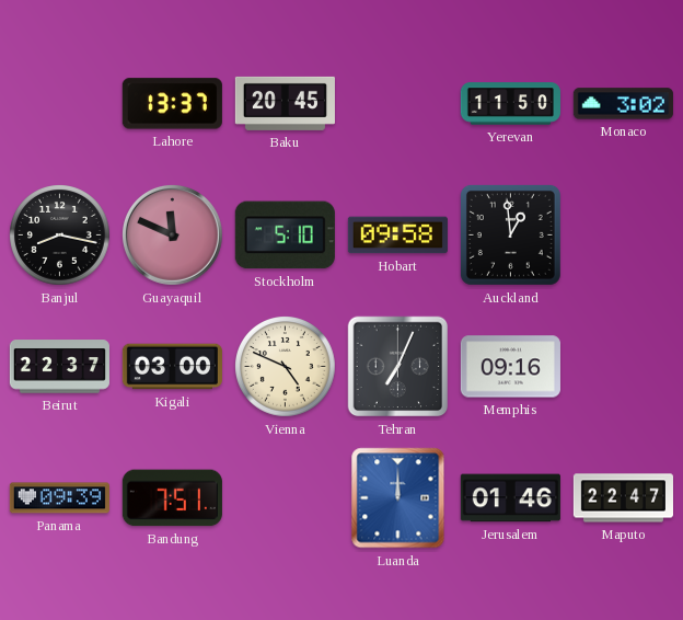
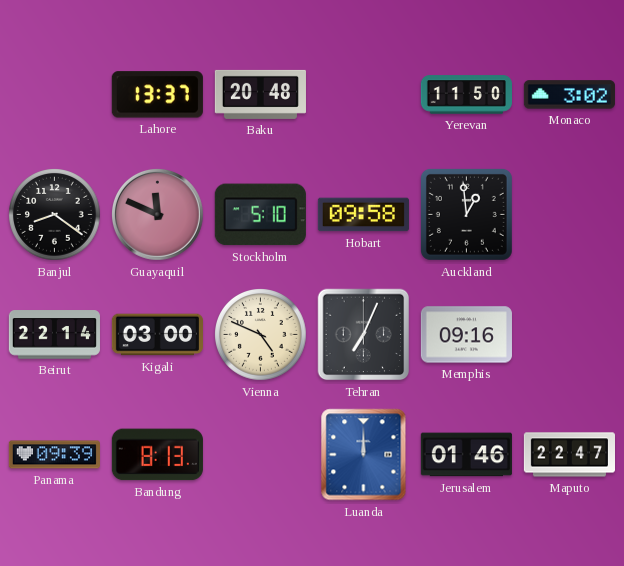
Baku: 20:45 -> 20:48
Banjul: 8:17 -> 8:21
Beirut: 22:37 -> 22:14
Bandung: 7:51 -> 8:13
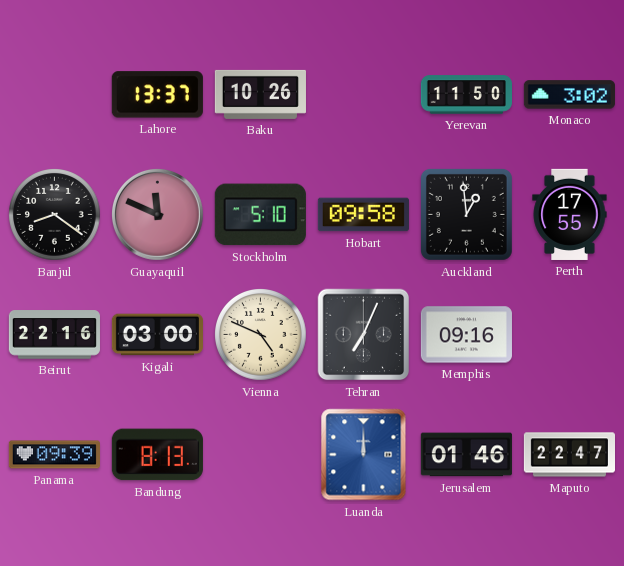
Baku: 20:48 -> 10:26
Perth: none -> 17:55
Beirut: 22:14 -> 22:16
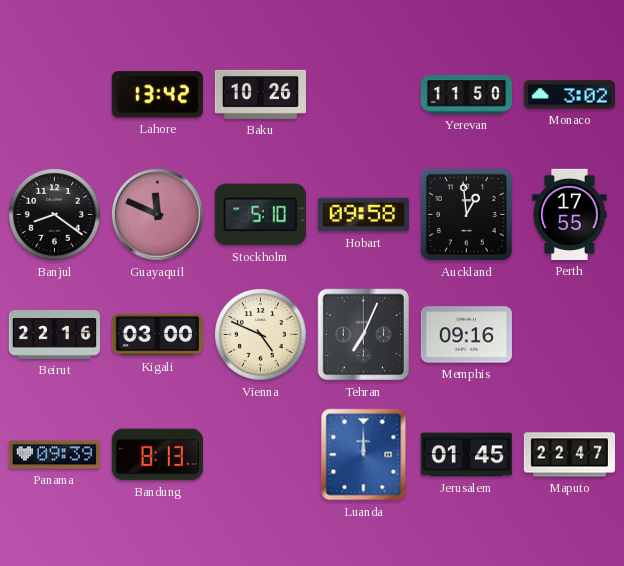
Lahore: 13:37 -> 13:42
Jerusalem: 01:46 -> 01:45
